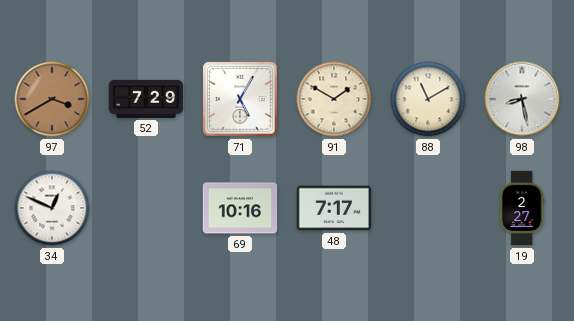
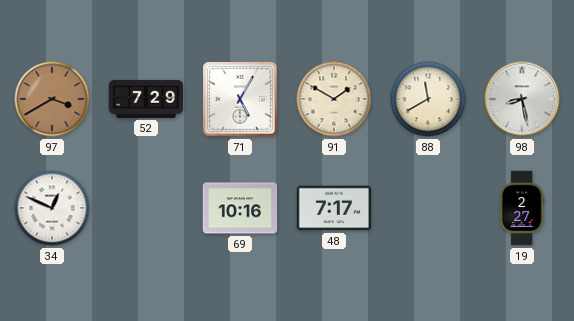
88: 11:10 -> 11:40
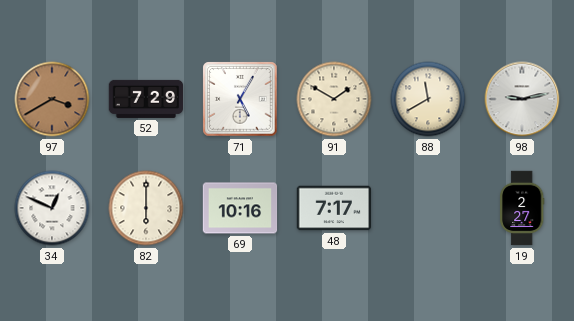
98: 8:28 -> 9:13
82: none -> 6:00
